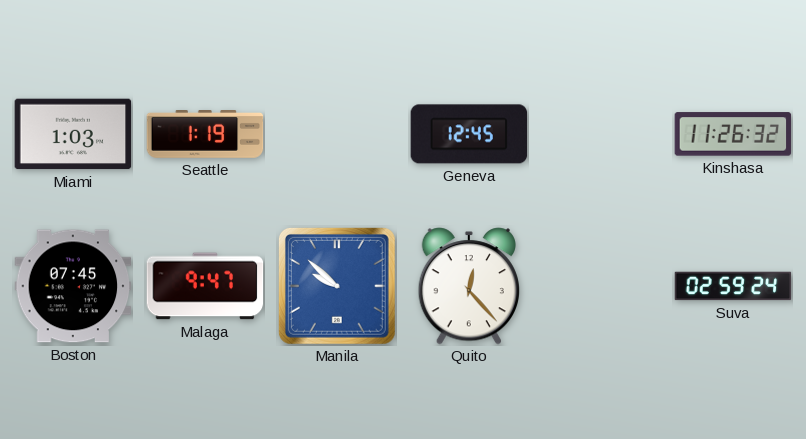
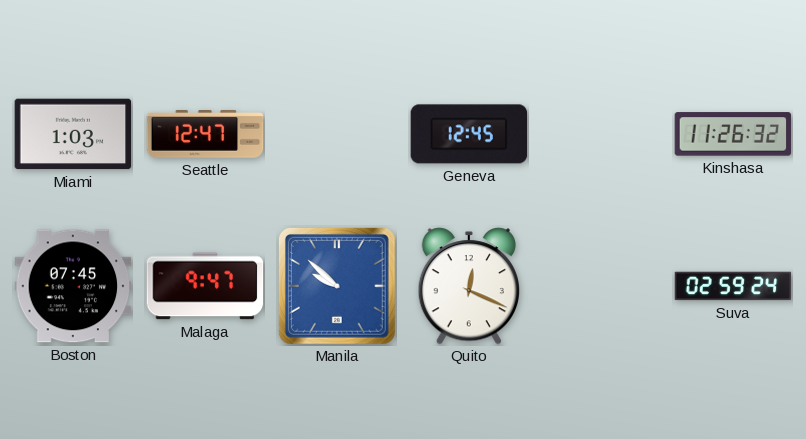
Seattle: 1:19 -> 12:47
Quito: 12:23 -> 12:19
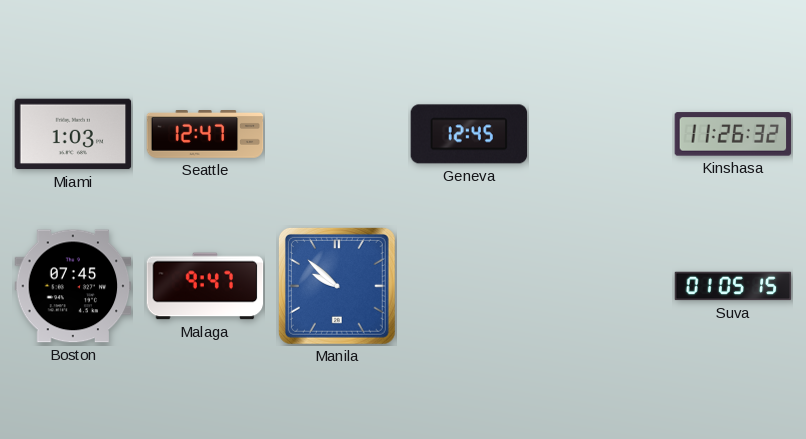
Quito: 12:19 -> none
Suva: 02:59 -> 01:05
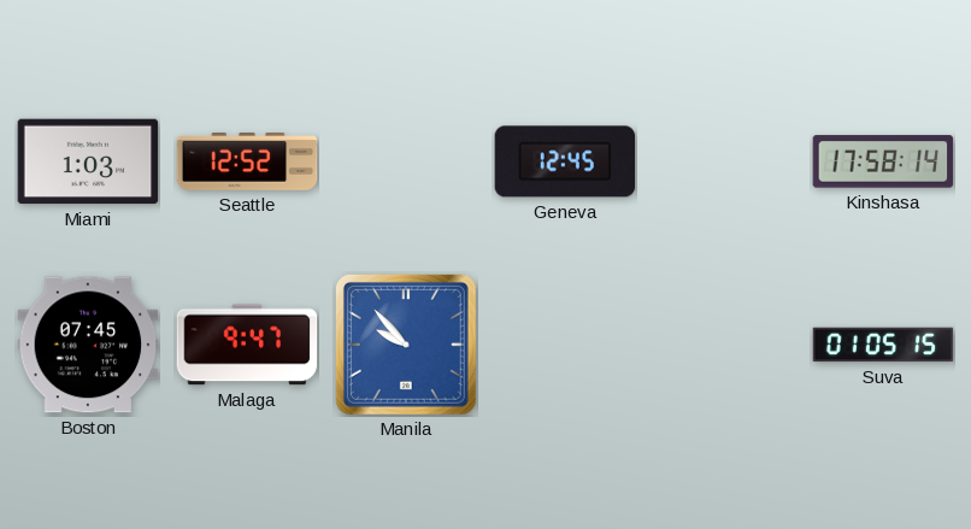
Seattle: 12:47 -> 12:52
Kinshasa: 11:26 -> 17:58
Manila: 9:52 -> 9:53
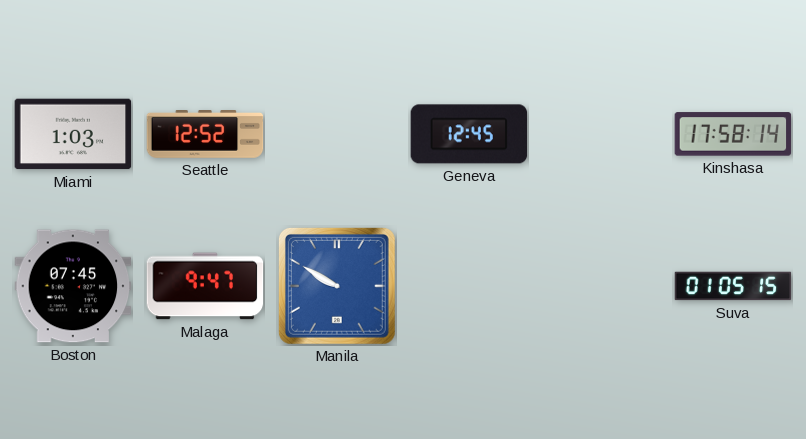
Manila: 9:53 -> 9:50
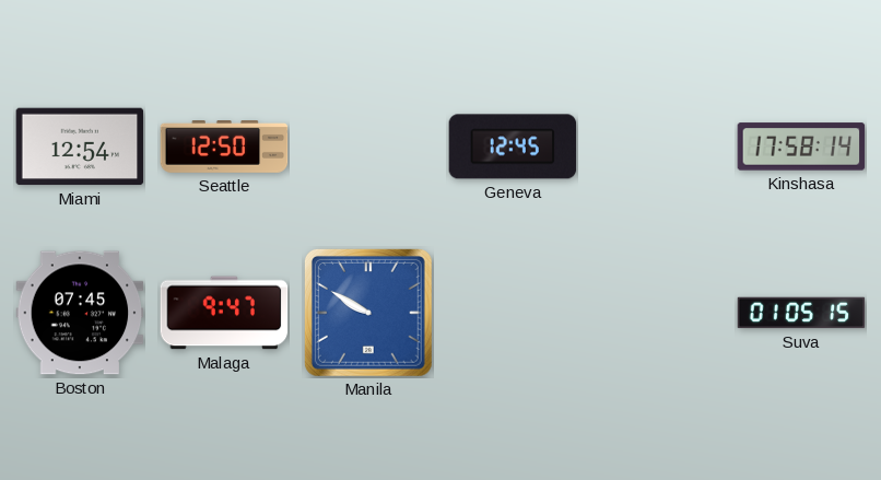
Miami: 1:03 -> 12:54
Seattle: 12:52 -> 12:50
